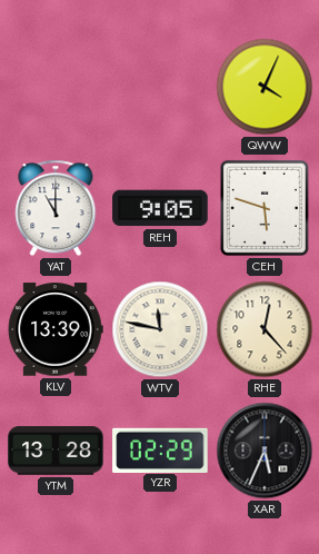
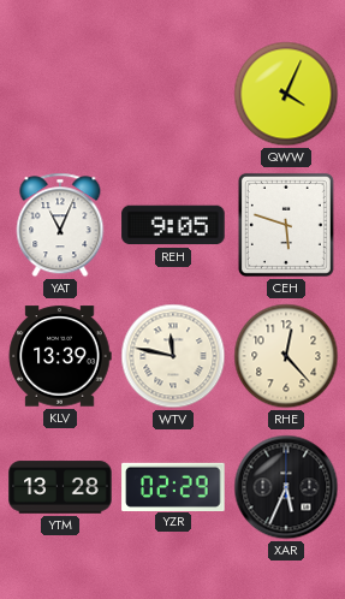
YAT: 11:00 -> 11:04
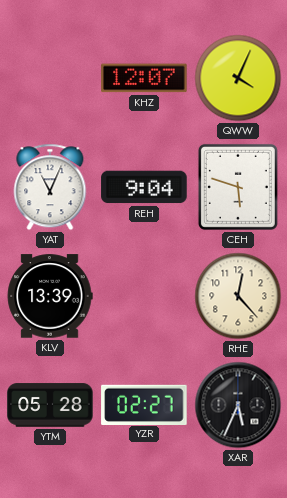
KHZ: none -> 12:07
REH: 9:05 -> 9:04
WTV: 11:47 -> none
YTM: 13:28 -> 05:28
YZR: 02:29 -> 02:27
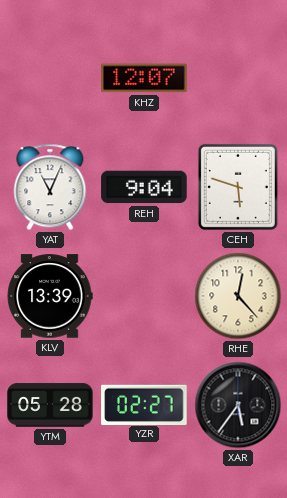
QWW: 4:04 -> none
XAR: 5:34 -> 5:36
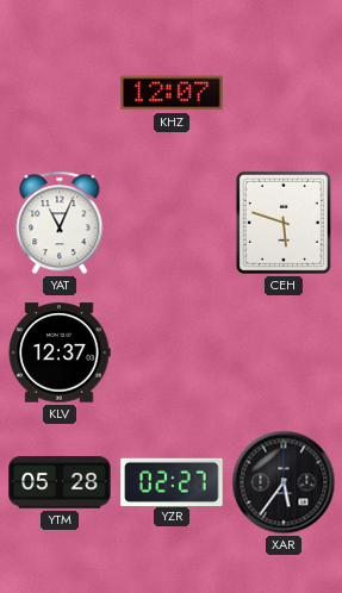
REH: 9:04 -> none
KLV: 13:39 -> 12:37
RHE: 12:23 -> none
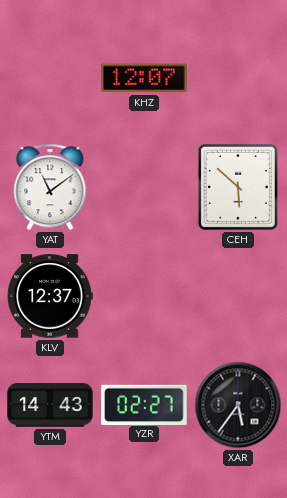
YAT: 11:04 -> 11:09
CEH: 5:48 -> 5:52
YTM: 05:28 -> 14:43
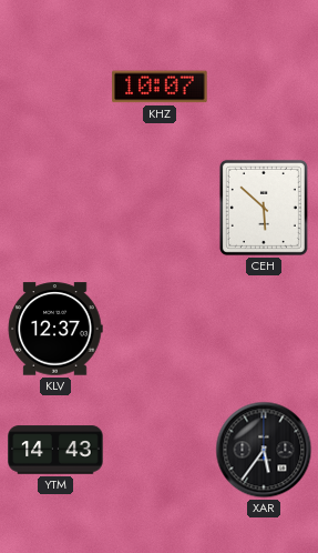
KHZ: 12:07 -> 10:07
YAT: 11:09 -> none
YZR: 02:27 -> none
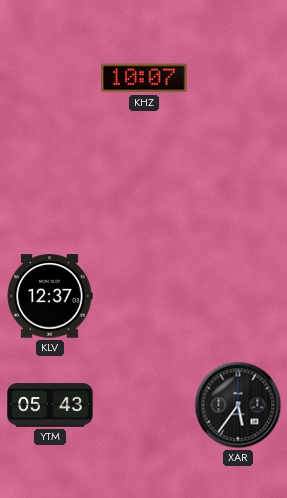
CEH: 5:52 -> none
YTM: 14:43 -> 05:43
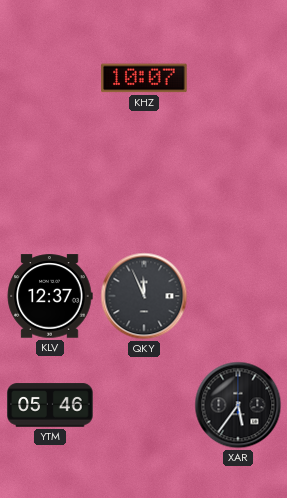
QKY: none -> 11:56
YTM: 05:43 -> 05:46
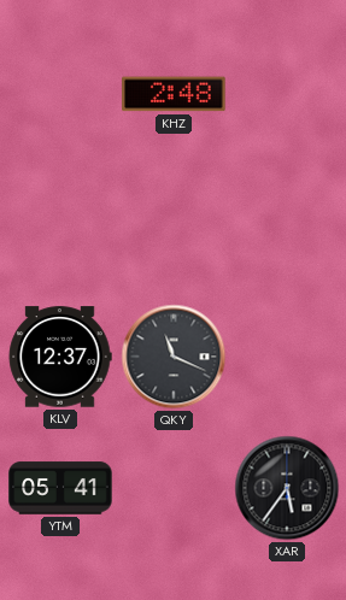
KHZ: 10:07 -> 2:48
QKY: 11:56 -> 11:19
YTM: 05:46 -> 05:41
